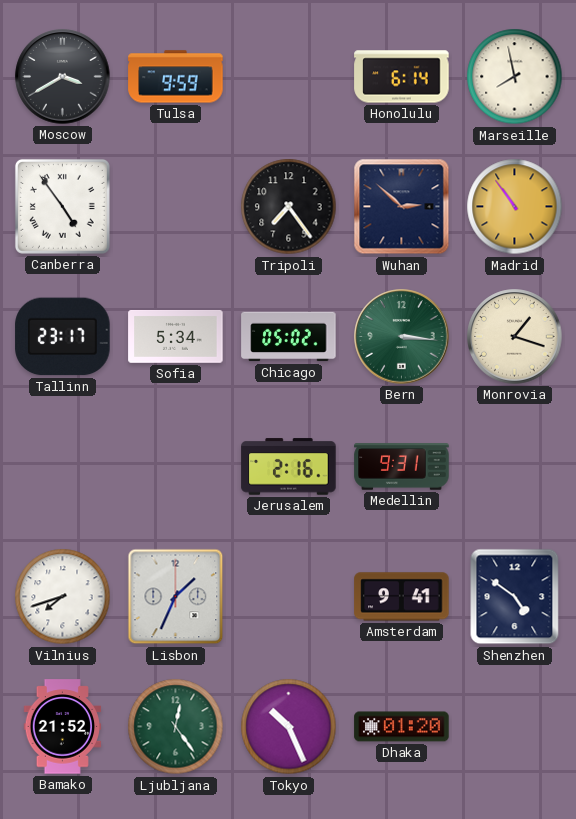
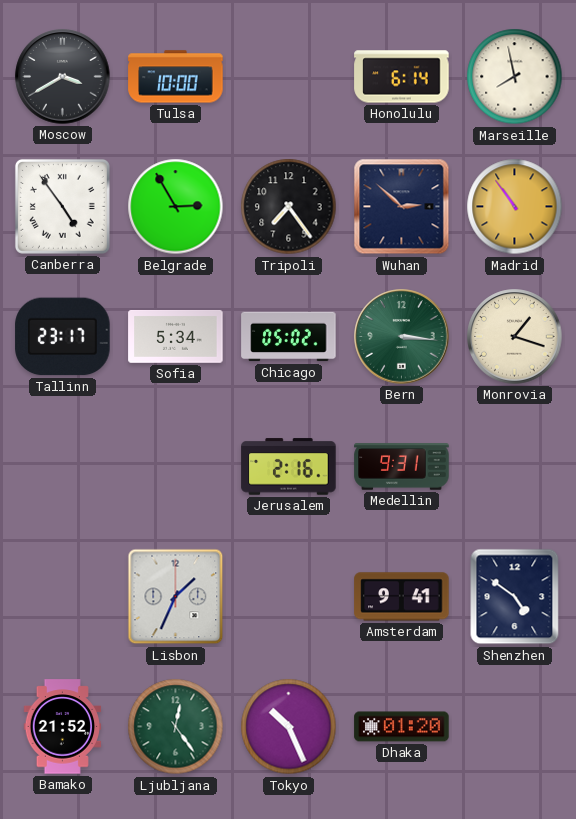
Tulsa: 9:59 -> 10:00
Belgrade: none -> 2:55
Vilnius: 7:42 -> none
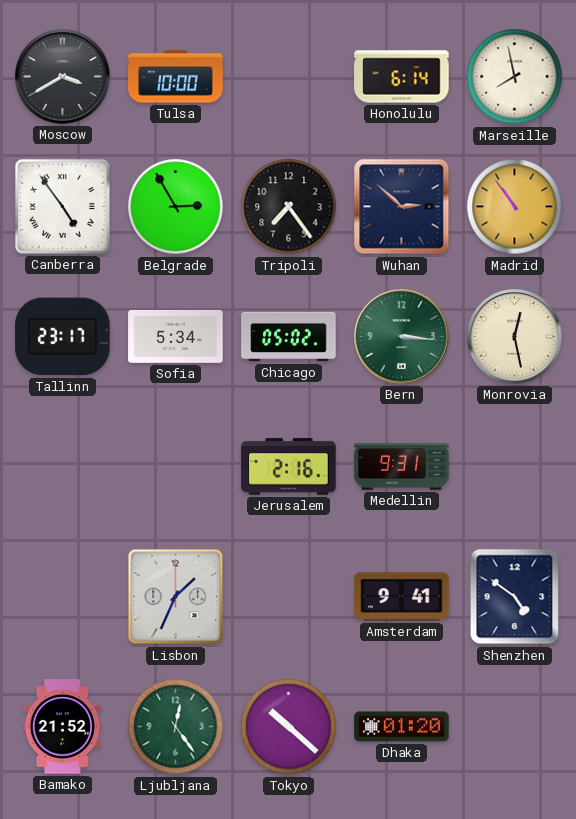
Monrovia: 1:18 -> 12:28
Tokyo: 10:26 -> 10:22
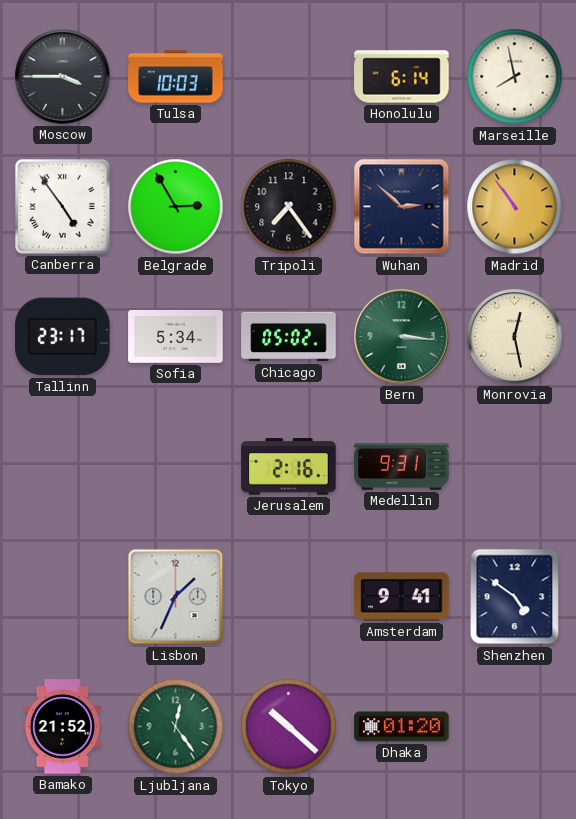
Moscow: 3:40 -> 3:45
Tulsa: 10:00 -> 10:03
